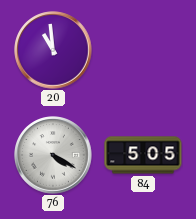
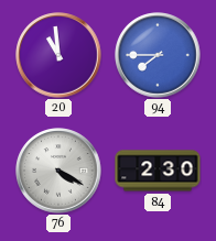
94: none -> 7:45
84: 5:05 -> 2:30
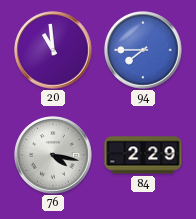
76: 4:20 -> 4:17
84: 2:30 -> 2:29
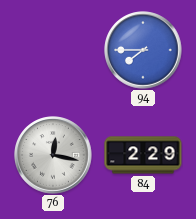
20: 10:59 -> none
76: 4:17 -> 12:17
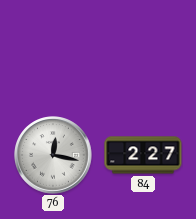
94: 7:45 -> none
84: 2:29 -> 2:27
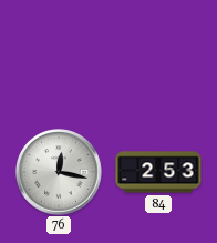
84: 2:27 -> 2:53
